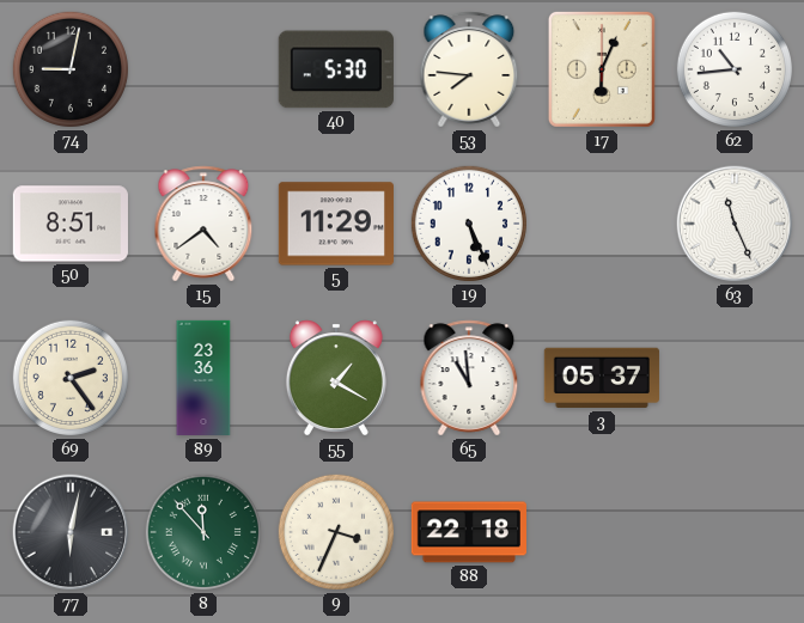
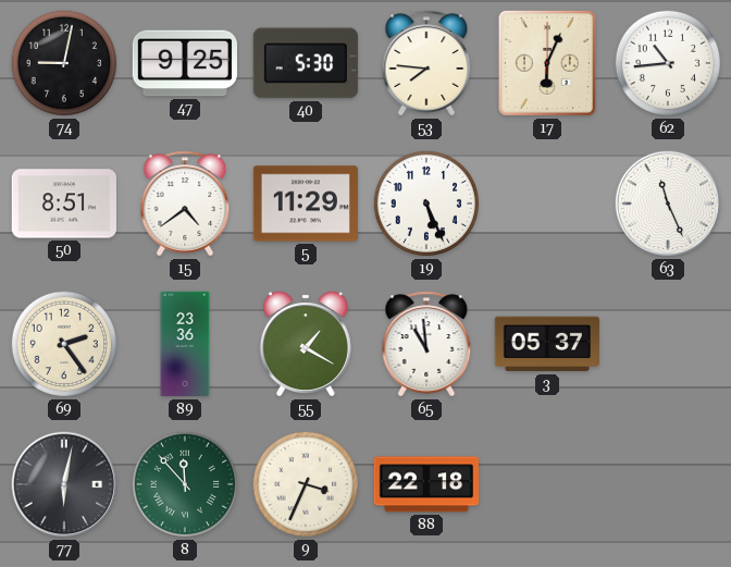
47: none -> 9:25
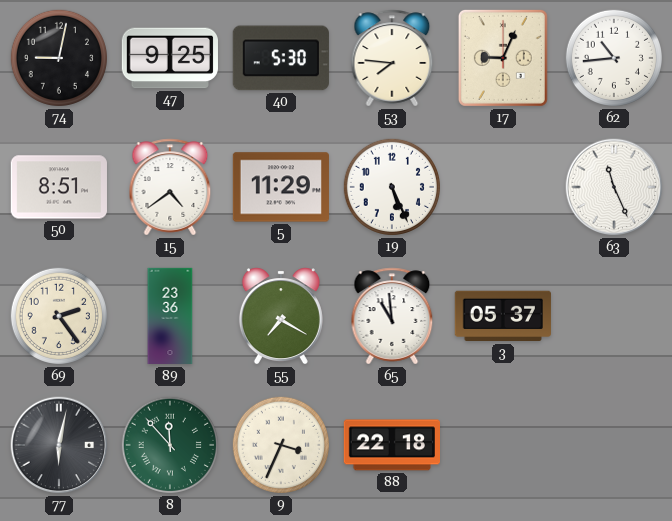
17: 6:04 -> 9:04
55: 1:20 -> 7:20
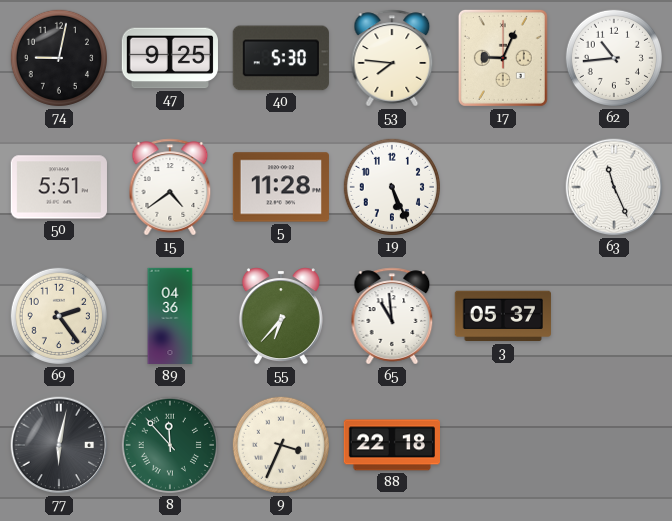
50: 8:51 -> 5:51
5: 11:29 -> 11:28
89: 23:36 -> 04:36
55: 7:20 -> 6:37
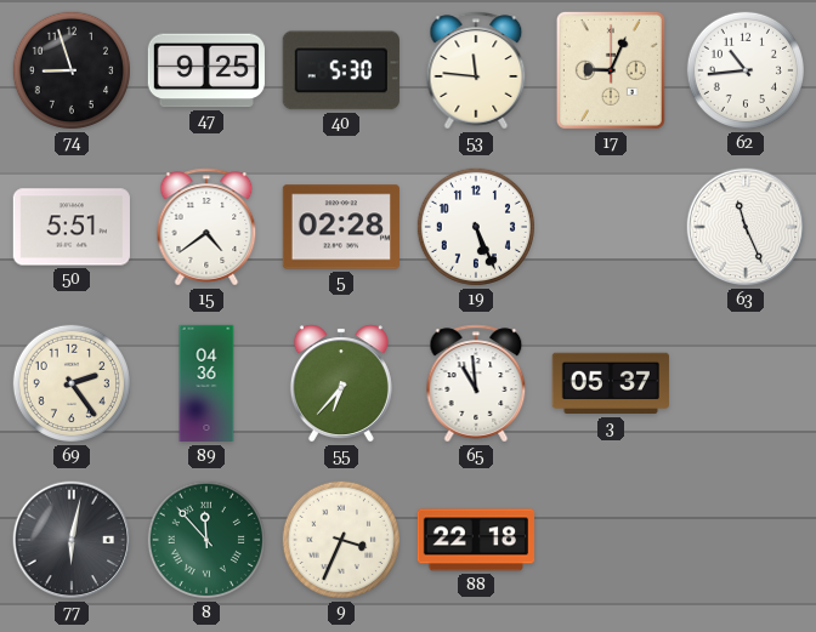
74: 9:02 -> 8:57
53: 7:46 -> 11:46
5: 11:28 -> 02:28
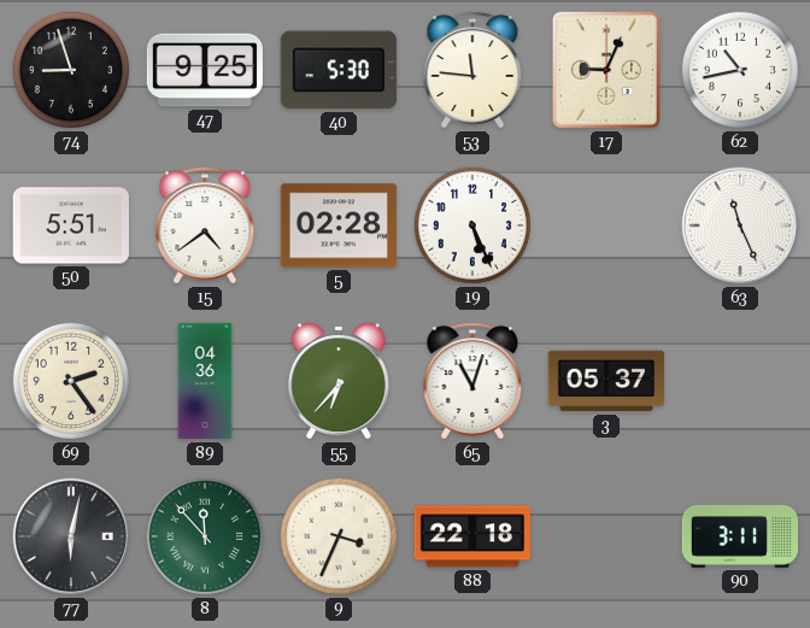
62: 10:44 -> 10:43
65: 10:59 -> 11:03
90: none -> 3:11
